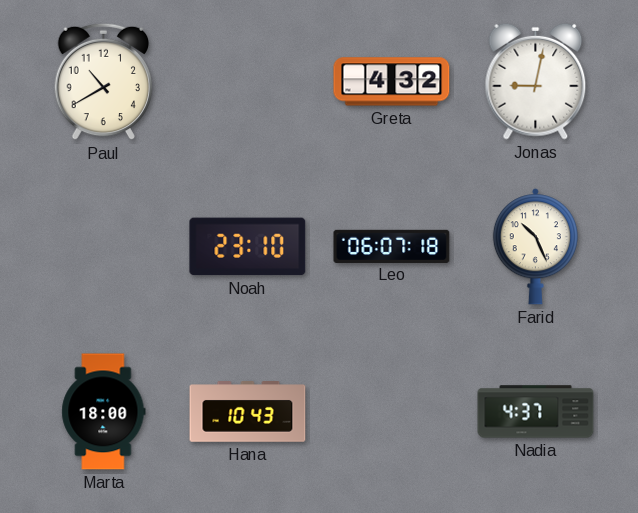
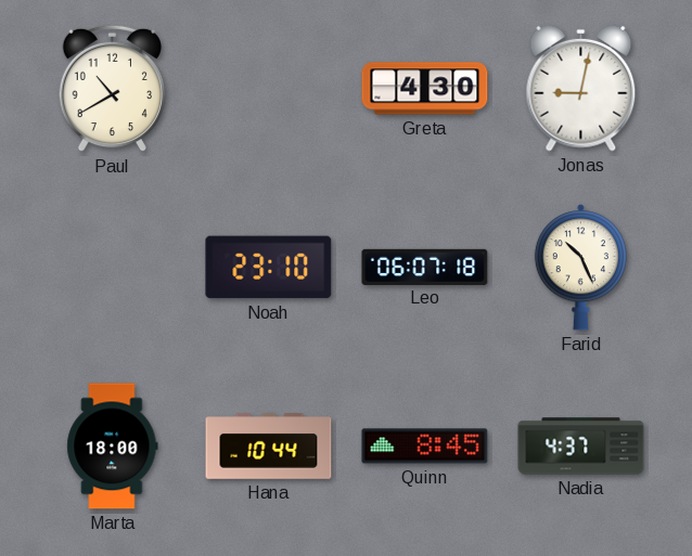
Greta: 4:32 -> 4:30
Hana: 10:43 -> 10:44
Quinn: none -> 8:45
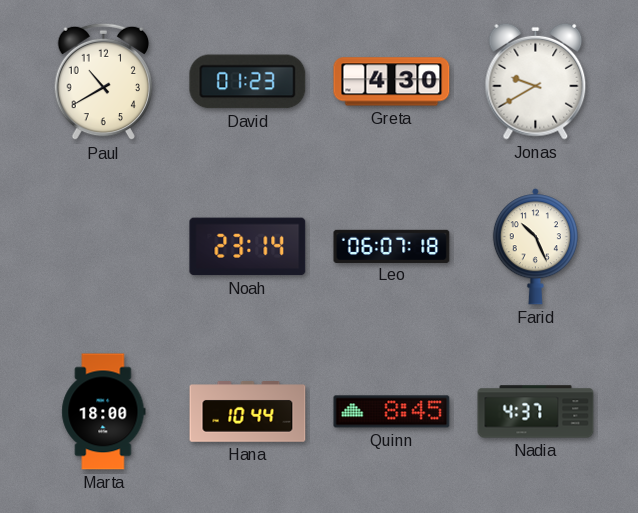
David: none -> 01:23
Jonas: 9:02 -> 9:40
Noah: 23:10 -> 23:14
